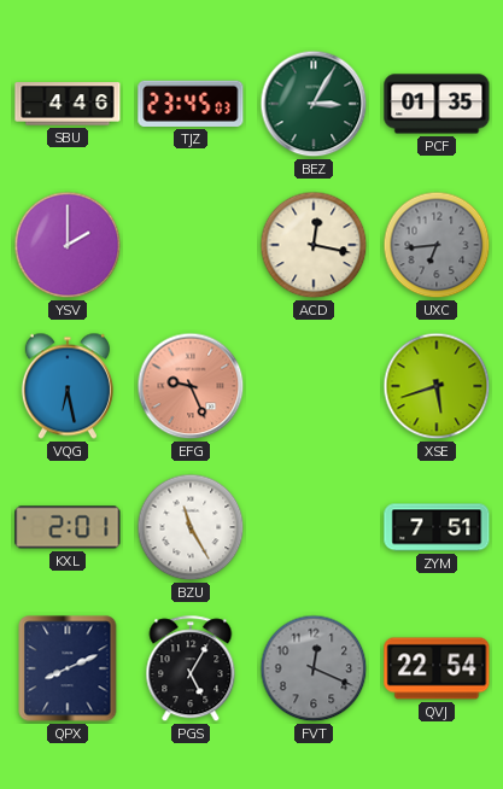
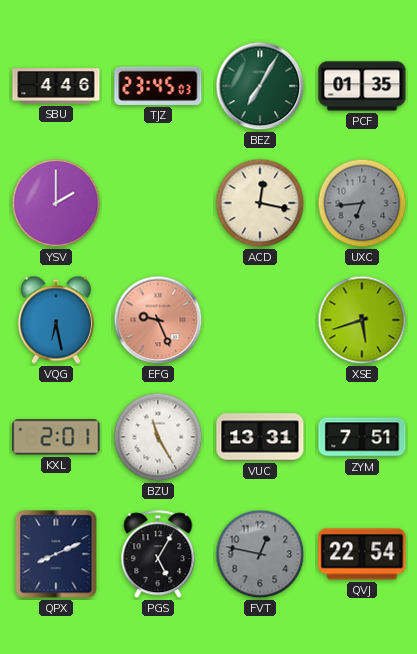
BEZ: 3:05 -> 7:05
VUC: none -> 13:31
FVT: 12:19 -> 12:47
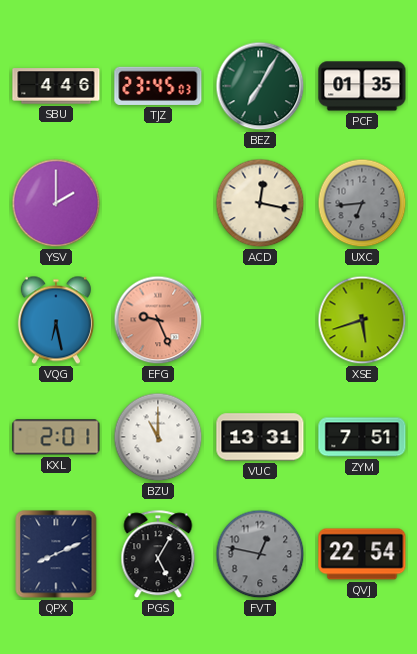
BZU: 11:25 -> 11:00
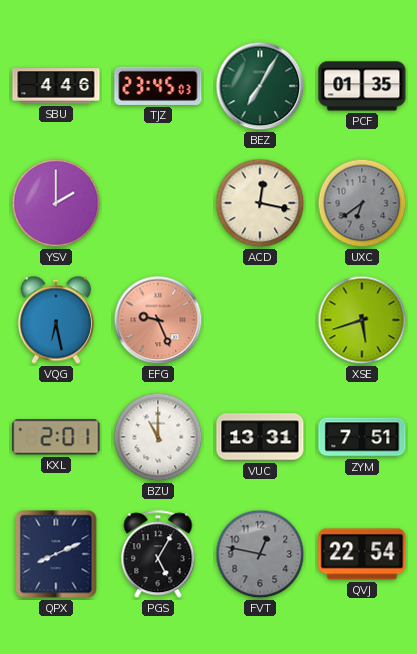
UXC: 6:44 -> 6:39
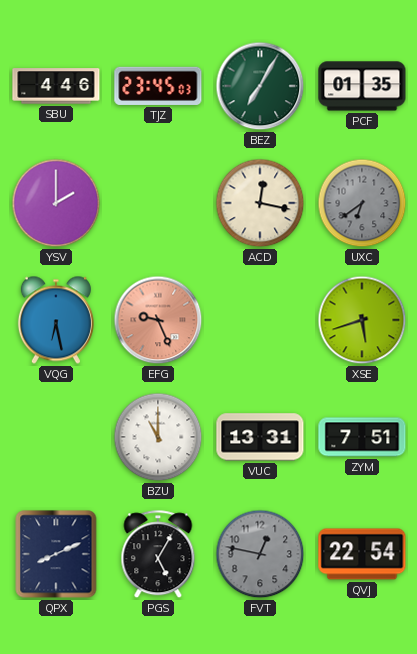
KXL: 2:01 -> none
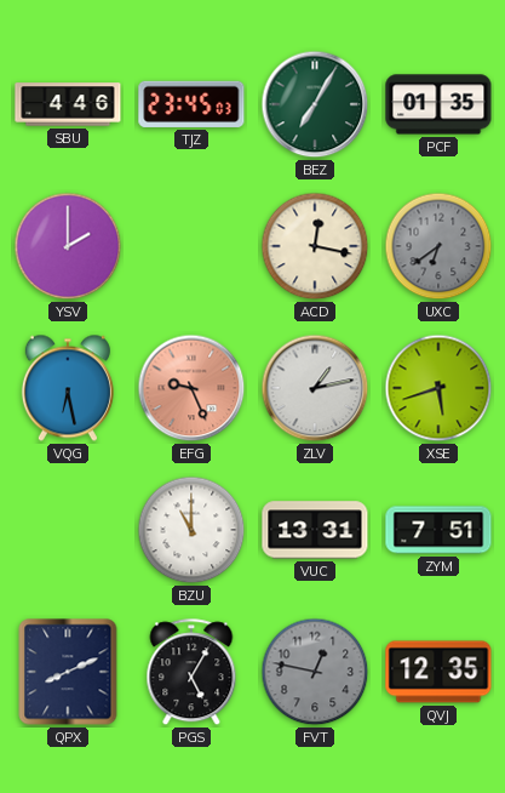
ZLV: none -> 1:13
QVJ: 22:54 -> 12:35
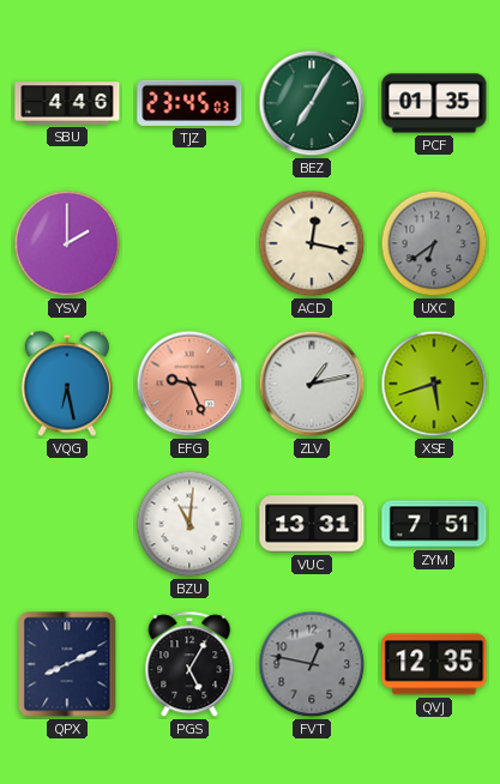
BZU: 11:00 -> 11:01
